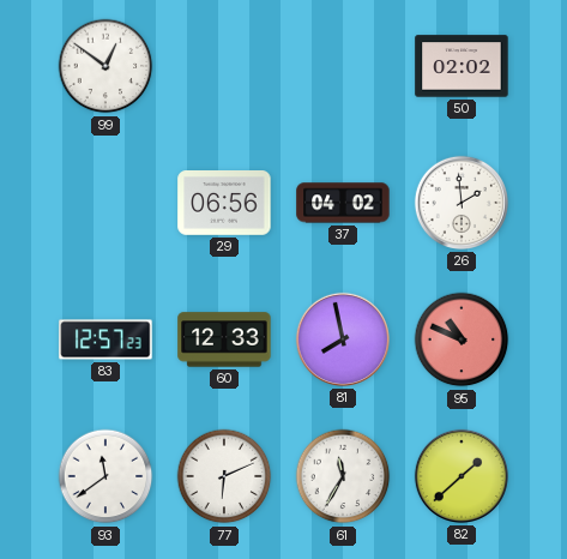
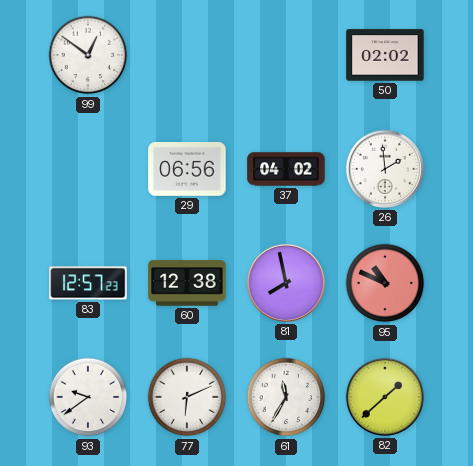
60: 12:33 -> 12:38
93: 11:39 -> 9:39
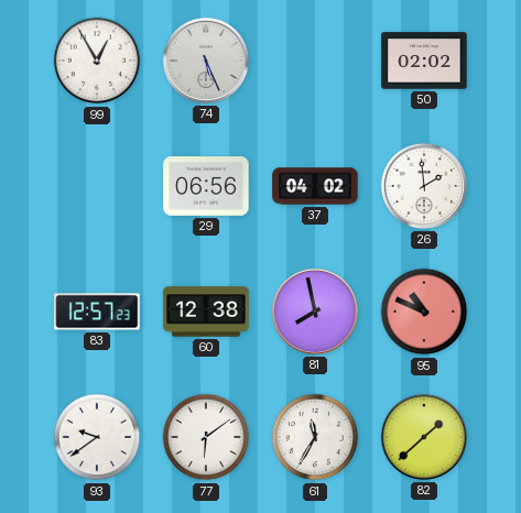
99: 12:51 -> 12:55
74: none -> 5:26
77: 6:11 -> 6:09
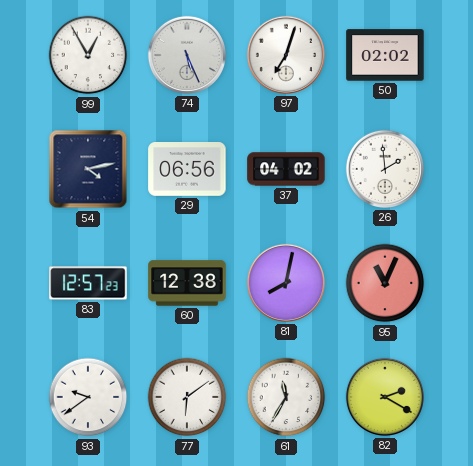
97: none -> 7:03
54: none -> 4:13
81: 7:58 -> 8:02
95: 10:49 -> 11:04
82: 1:38 -> 2:20
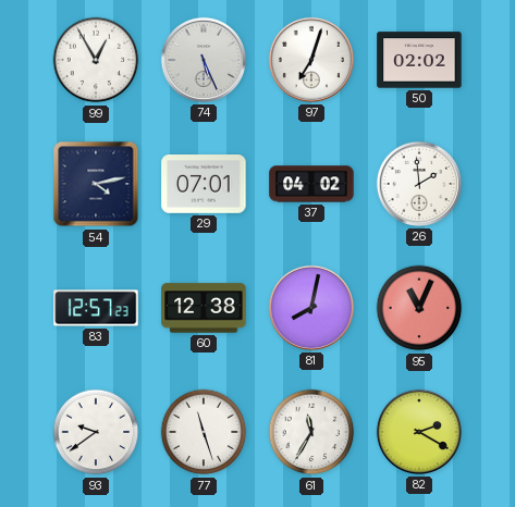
29: 06:56 -> 07:01
77: 6:09 -> 11:27
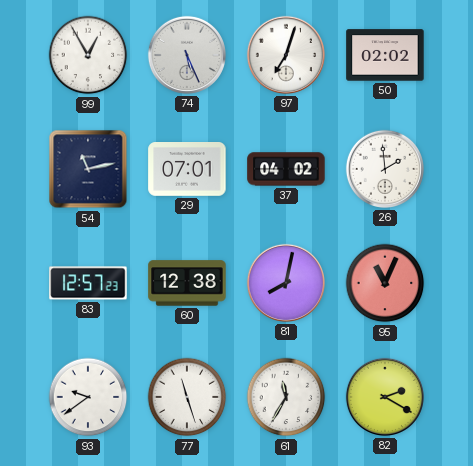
54: 4:13 -> 11:13
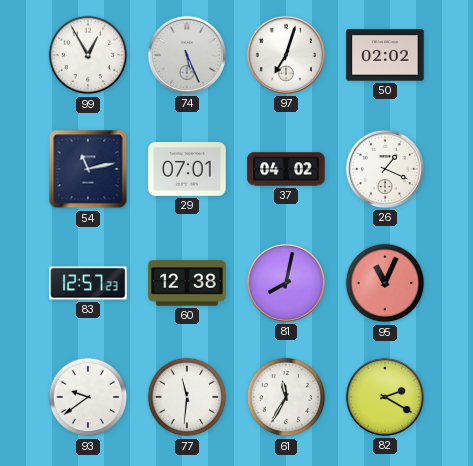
26: 1:59 -> 1:19
77: 11:27 -> 11:31
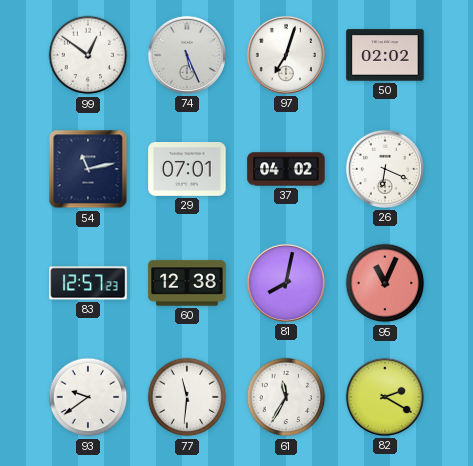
99: 12:55 -> 12:51
26: 1:19 -> 6:19
